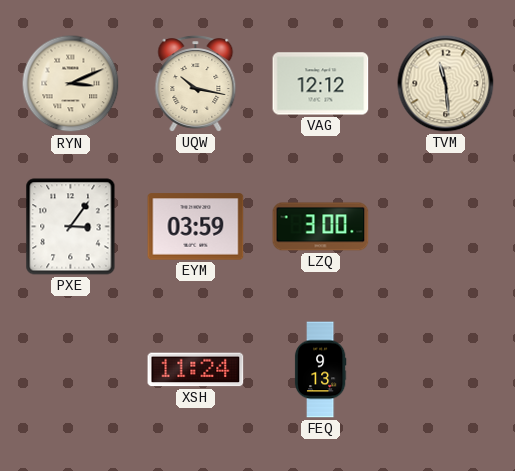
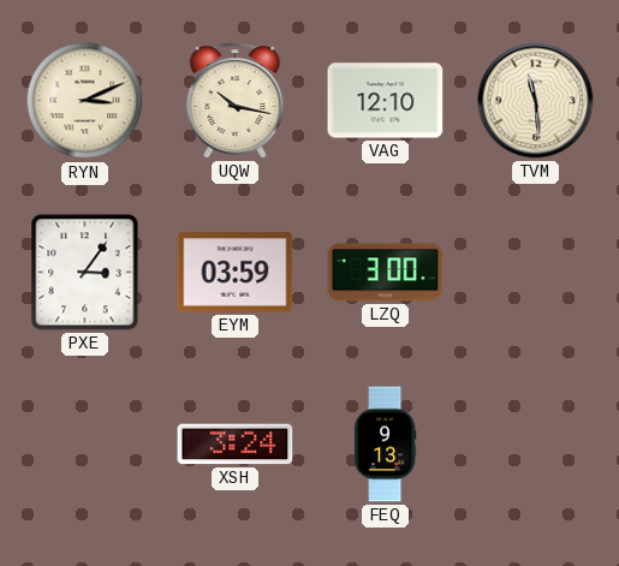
VAG: 12:12 -> 12:10
XSH: 11:24 -> 3:24
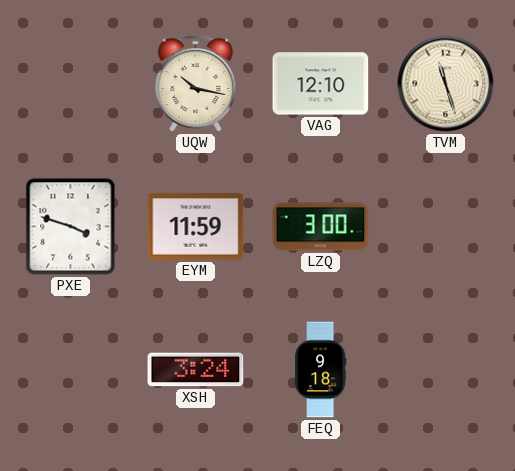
RYN: 3:11 -> none
TVM: 11:29 -> 11:27
PXE: 3:06 -> 3:48
EYM: 03:59 -> 11:59
FEQ: 9:13 -> 9:18
